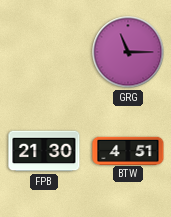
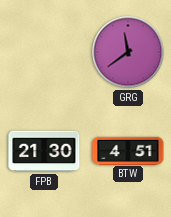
GRG: 11:15 -> 11:39
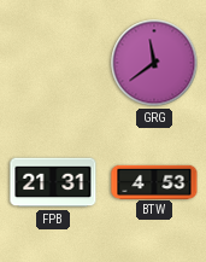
FPB: 21:30 -> 21:31
BTW: 4:51 -> 4:53
